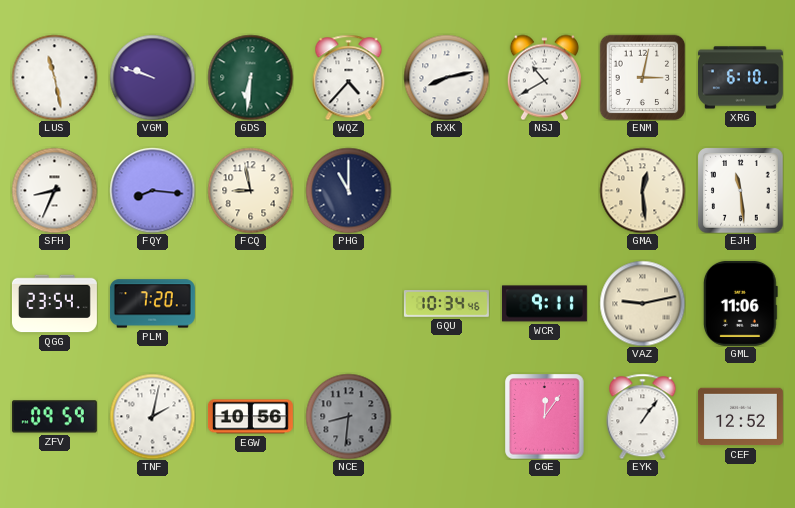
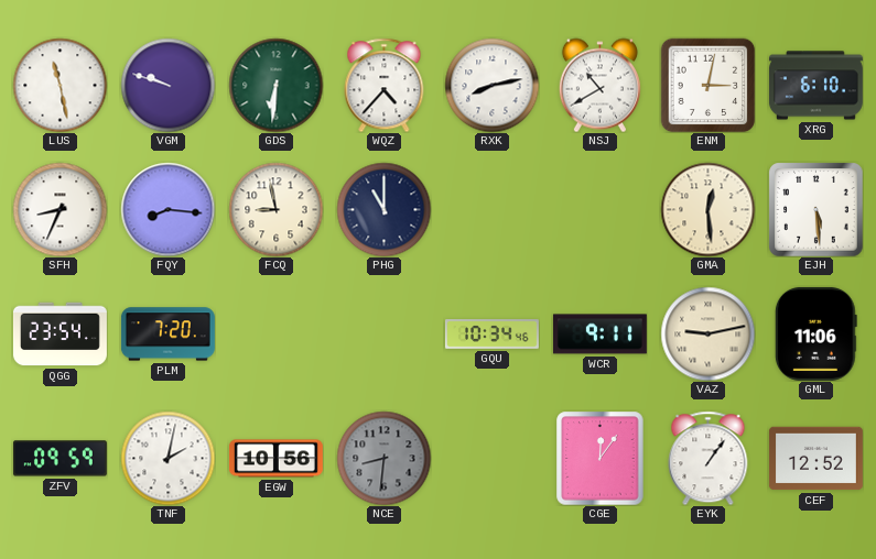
EJH: 11:29 -> 5:29
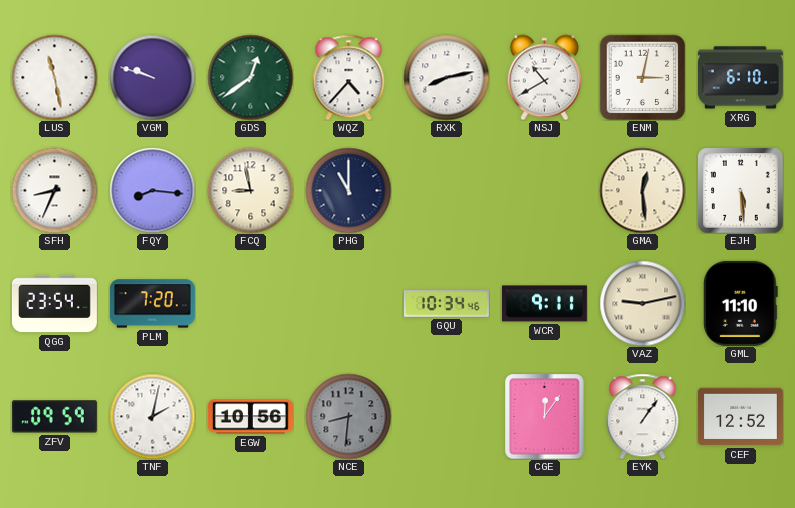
GDS: 6:31 -> 12:39
GML: 11:06 -> 11:10
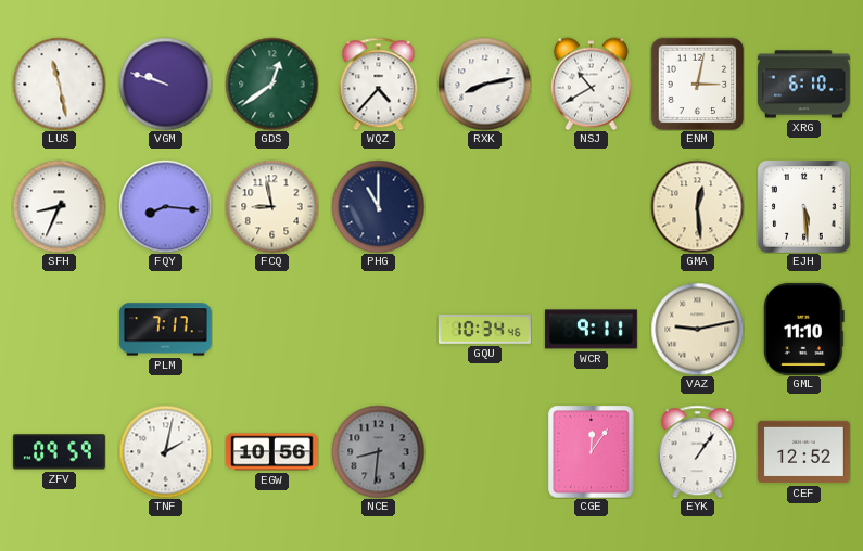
QGG: 23:54 -> none
PLM: 7:20 -> 7:17
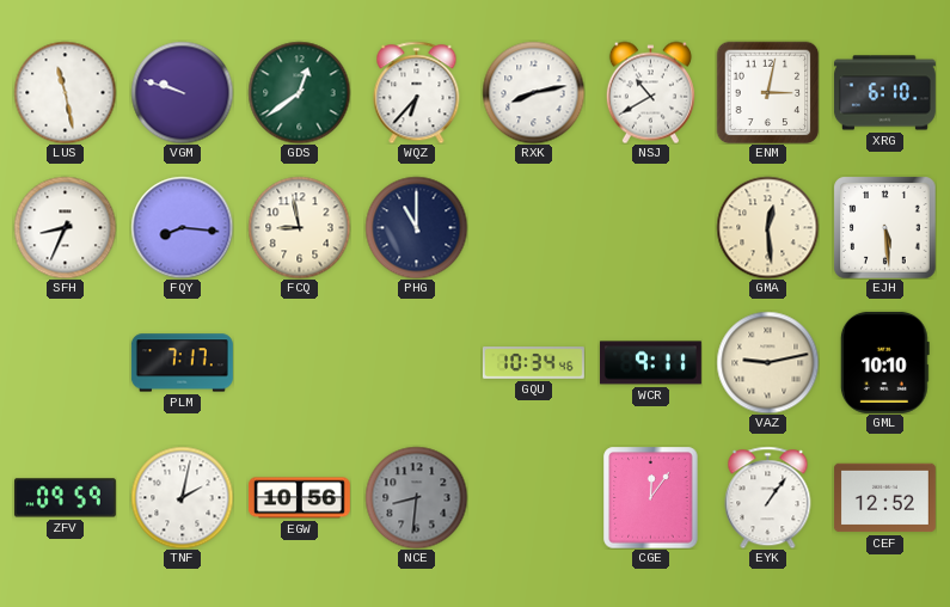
WQZ: 4:37 -> 6:37
GML: 11:10 -> 10:10
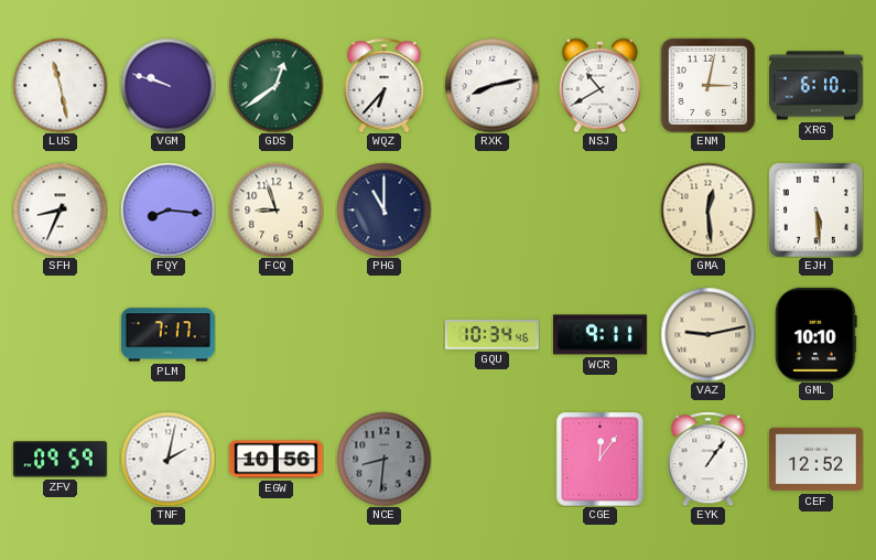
FCQ: 8:58 -> 8:57
